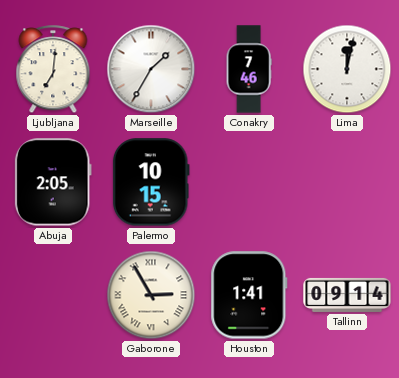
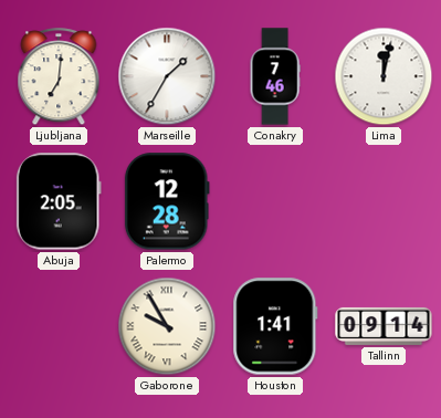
Palermo: 10:15 -> 12:28
Gaborone: 2:55 -> 9:55
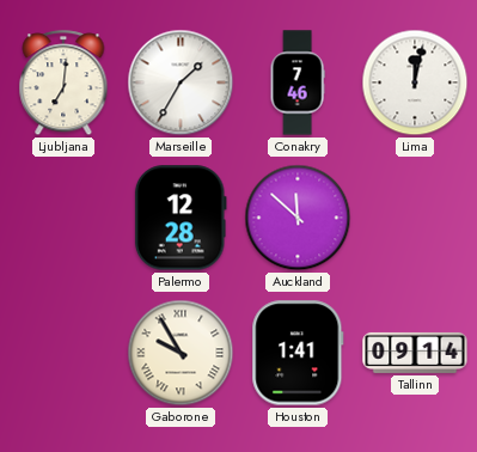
Abuja: 2:05 -> none
Auckland: none -> 11:52
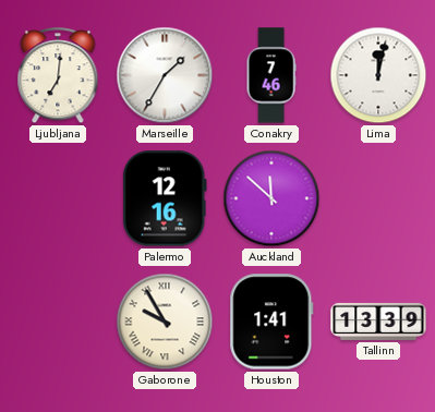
Palermo: 12:28 -> 12:16
Tallinn: 09:14 -> 13:39
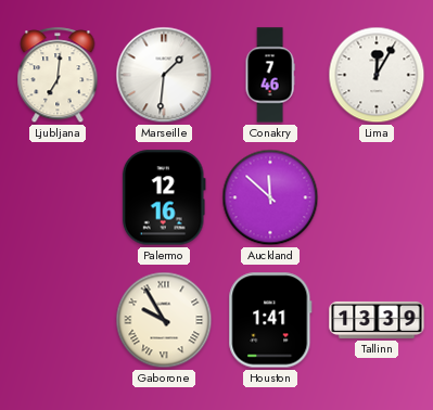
Marseille: 1:35 -> 1:31
Lima: 12:02 -> 12:05
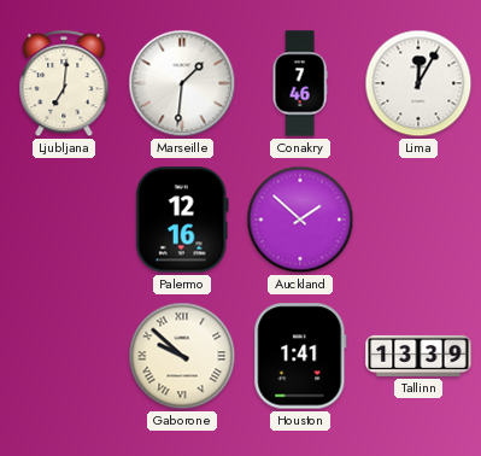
Auckland: 11:52 -> 1:52
Gaborone: 9:55 -> 9:52
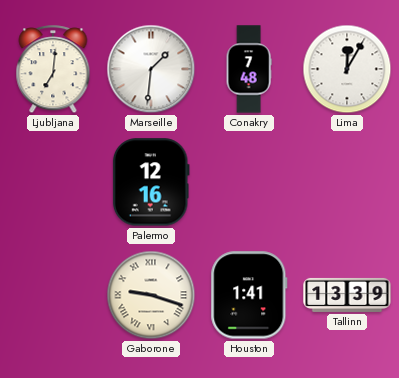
Conakry: 7:46 -> 7:48
Auckland: 1:52 -> none
Gaborone: 9:52 -> 9:18
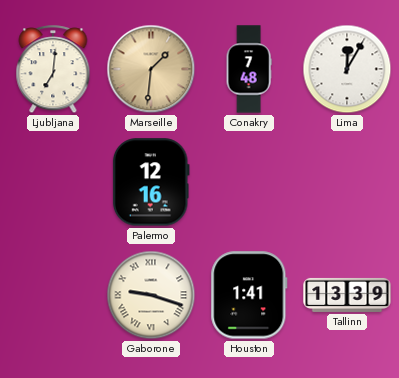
Marseille dial: white -> champagne
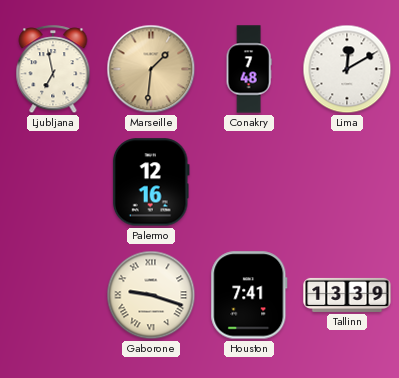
Ljubljana: 7:01 -> 6:58
Lima: 12:05 -> 12:10
Houston: 1:41 -> 7:41
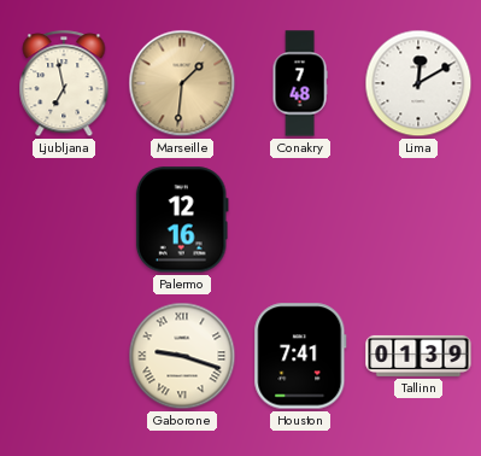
Tallinn: 13:39 -> 01:39
